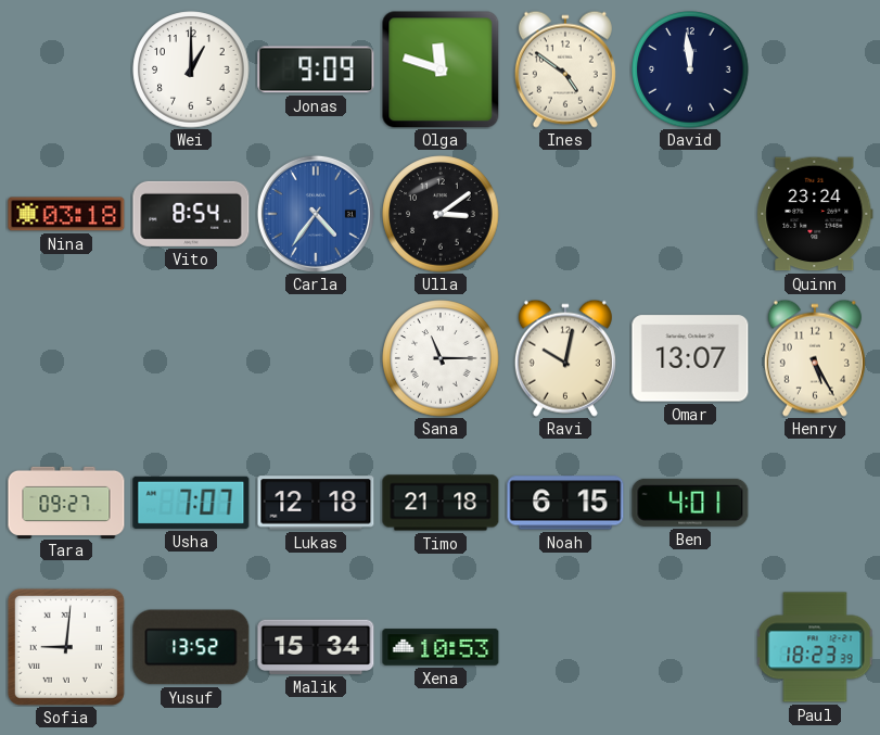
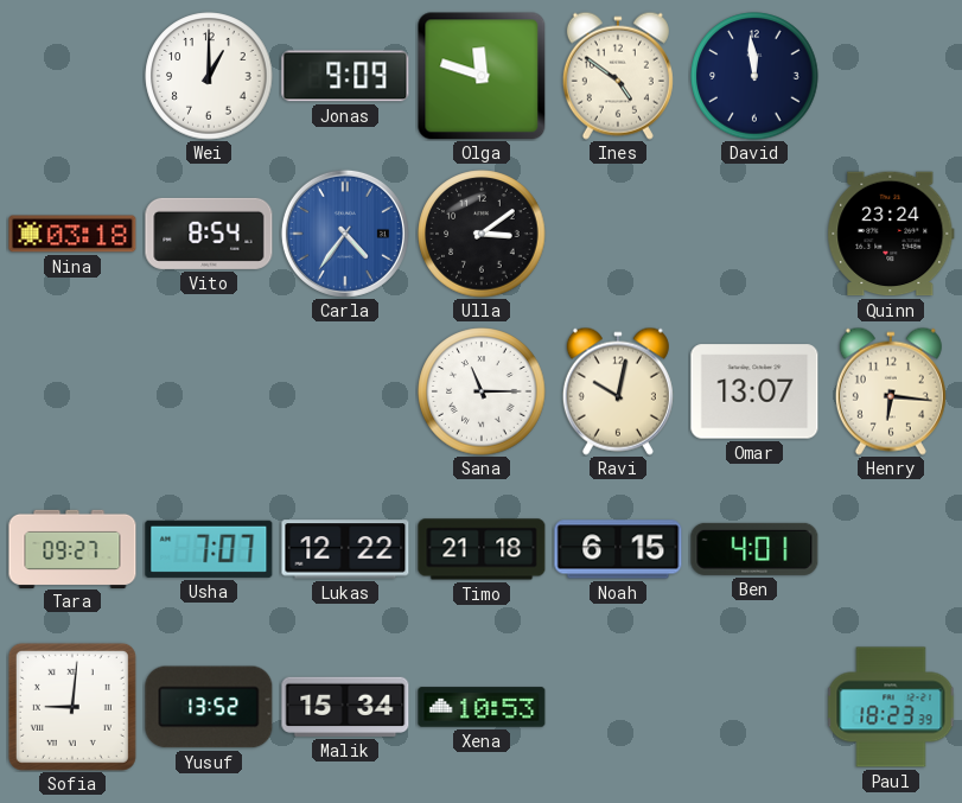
Henry: 5:25 -> 6:16
Lukas: 12:18 -> 12:22
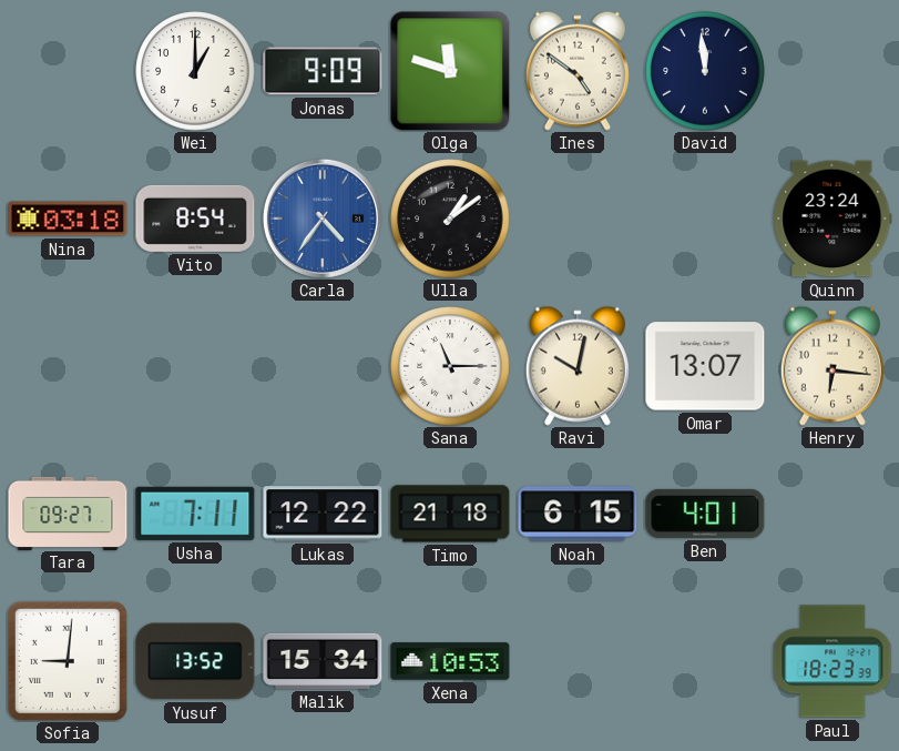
Ulla: 3:09 -> 1:09
Usha: 7:07 -> 7:11
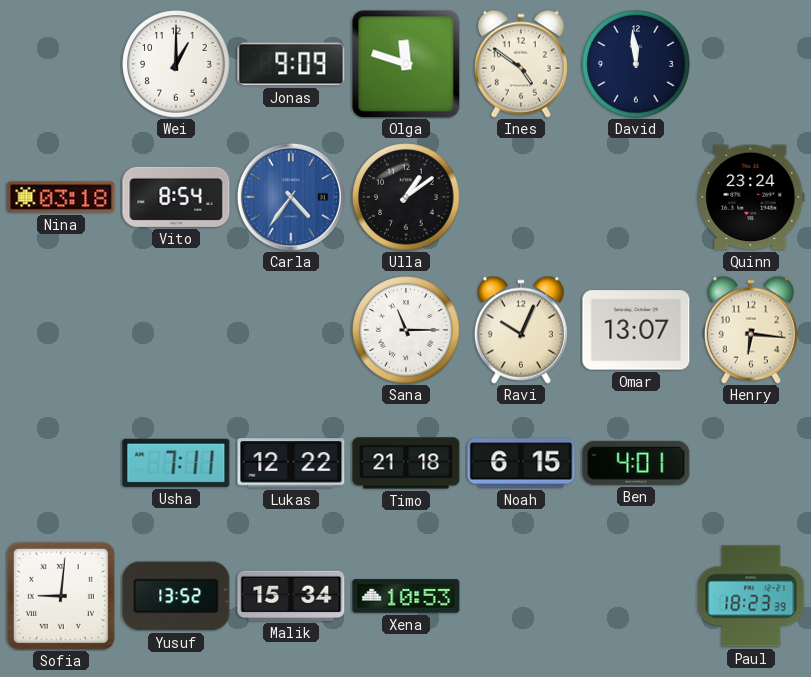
Ravi: 10:02 -> 10:04
Tara: 09:27 -> none
